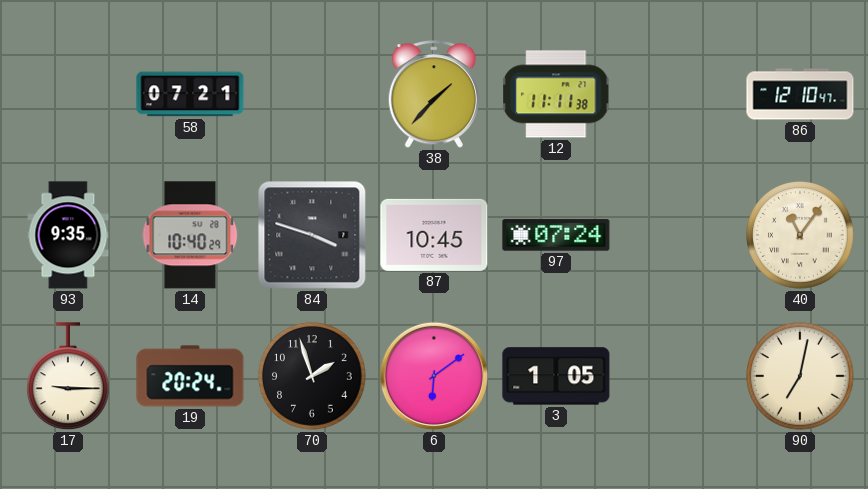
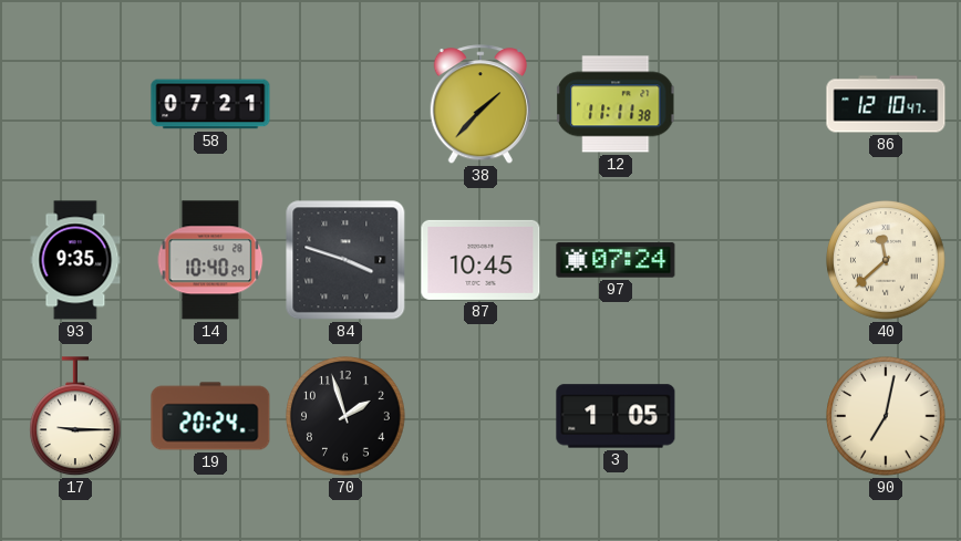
40: 11:06 -> 11:38
6: 6:09 -> none
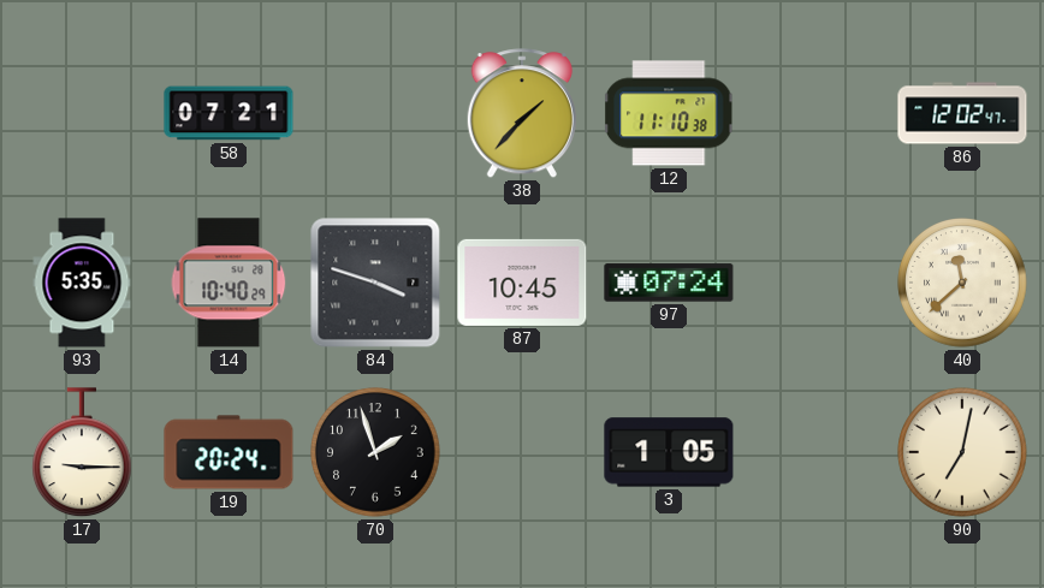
12: 11:11 -> 11:10
86: 12:10 -> 12:02
93: 9:35 -> 5:35
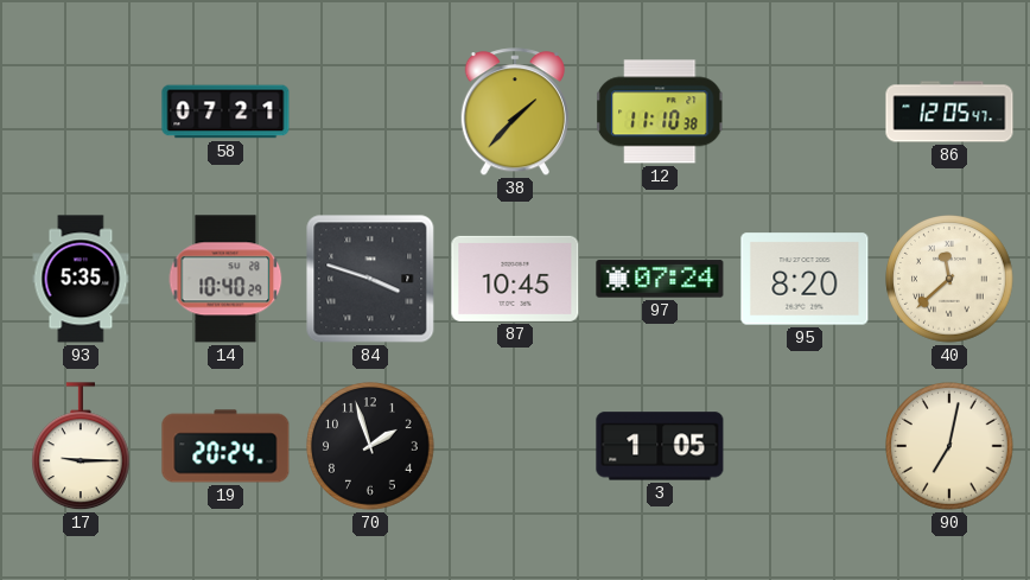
86: 12:02 -> 12:05
95: none -> 8:20
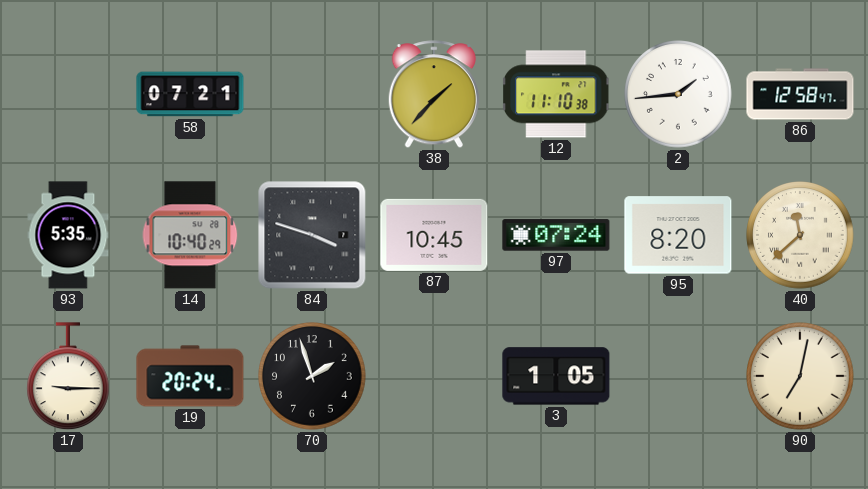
2: none -> 1:44
86: 12:05 -> 12:58
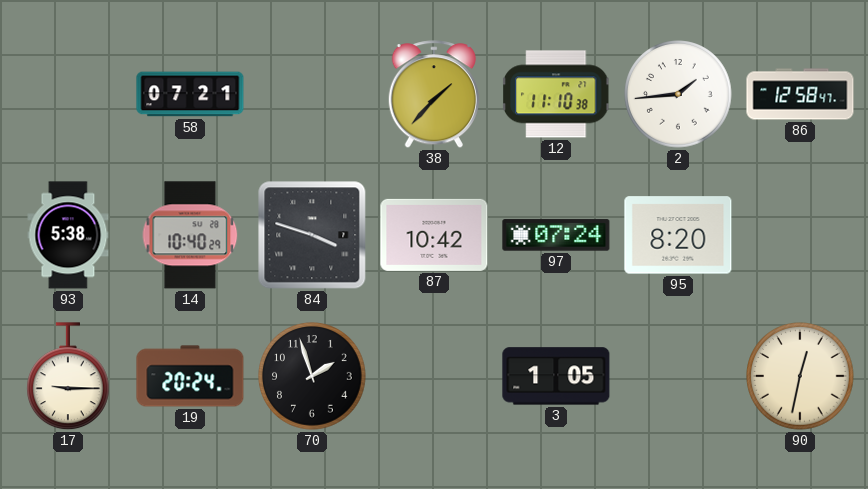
93: 5:35 -> 5:38
87: 10:45 -> 10:42
40: 11:38 -> none
90: 7:02 -> 12:32
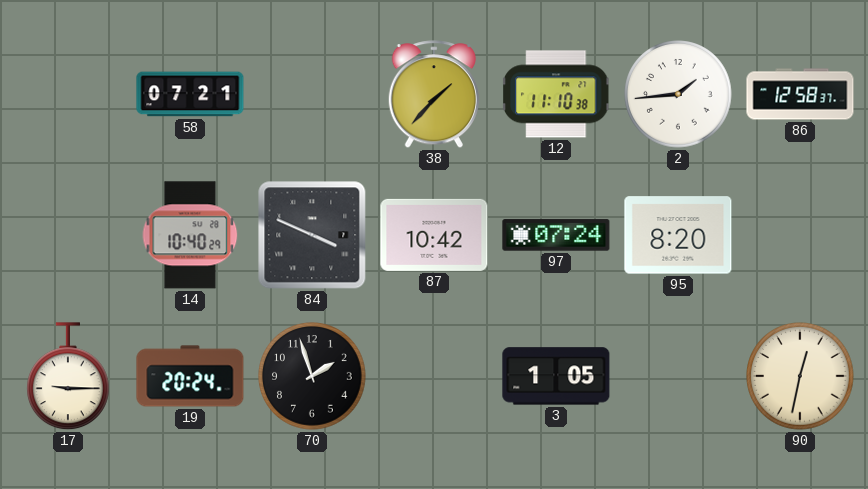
86: 12:58:47 -> 12:58:37
93: 5:38 -> none
84: 3:48 -> 3:49
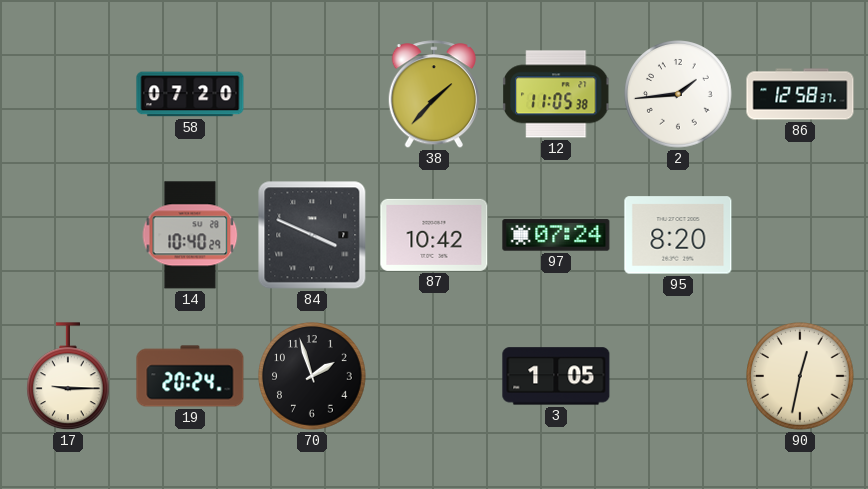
58: 07:21 -> 07:20
12: 11:10 -> 11:05
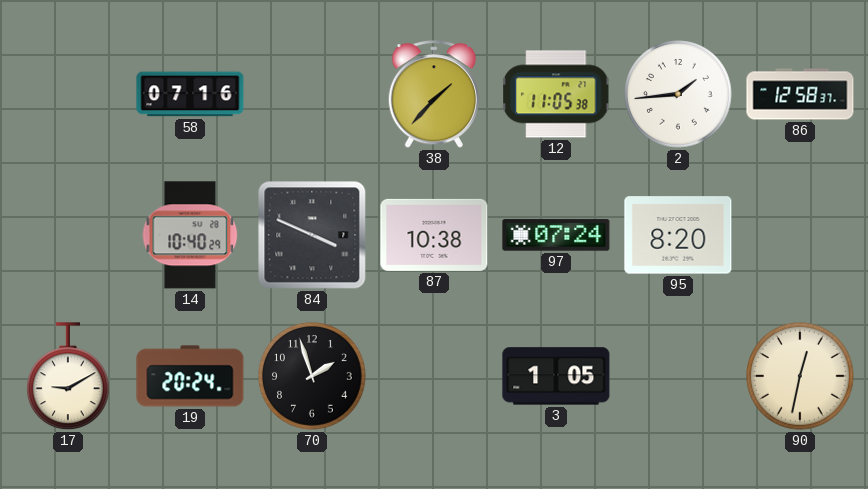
58: 07:20 -> 07:16
87: 10:42 -> 10:38
17: 9:15 -> 9:10
